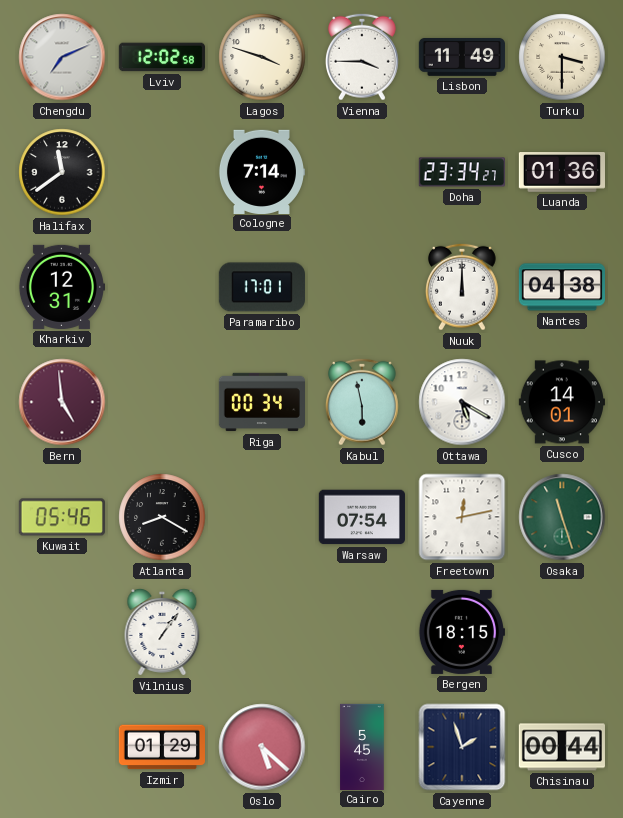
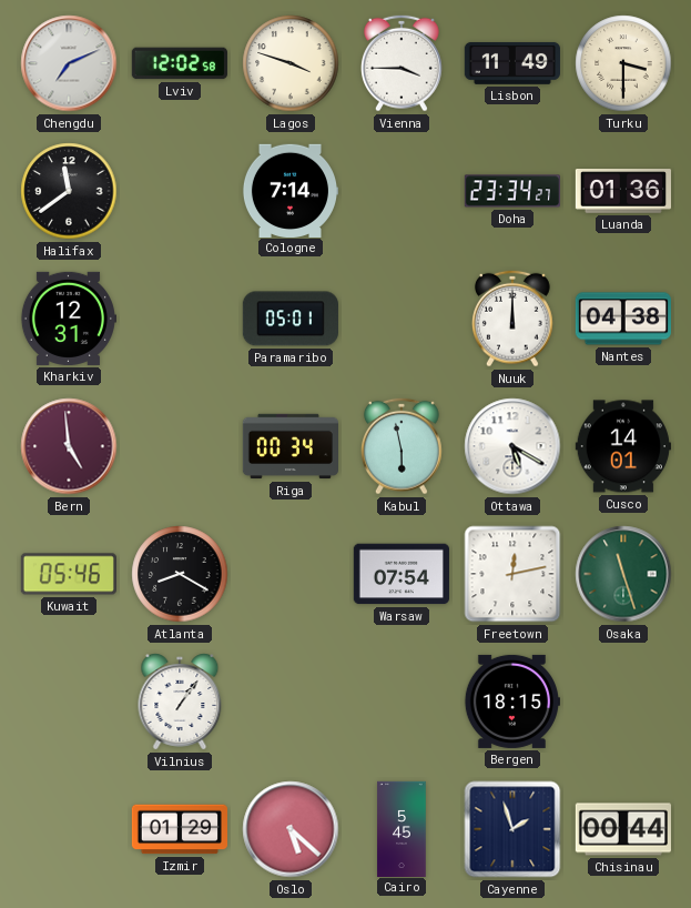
Paramaribo: 17:01 -> 05:01
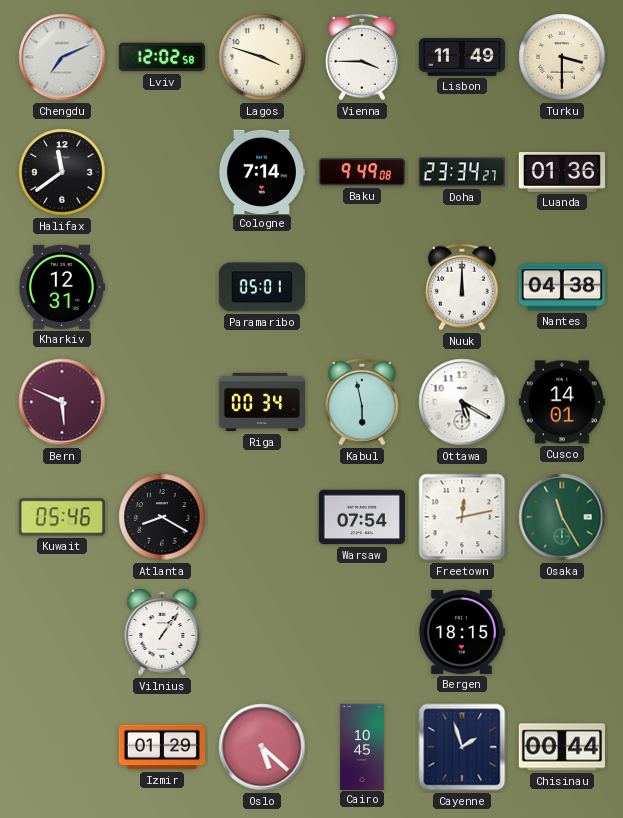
Baku: none -> 9:49
Bern: 4:59 -> 5:49
Osaka: 11:27 -> 11:25
Cairo: 5:45 -> 10:45
